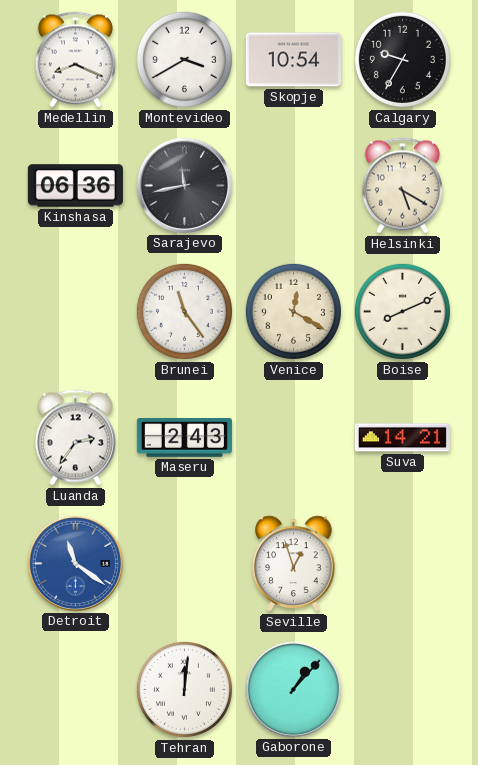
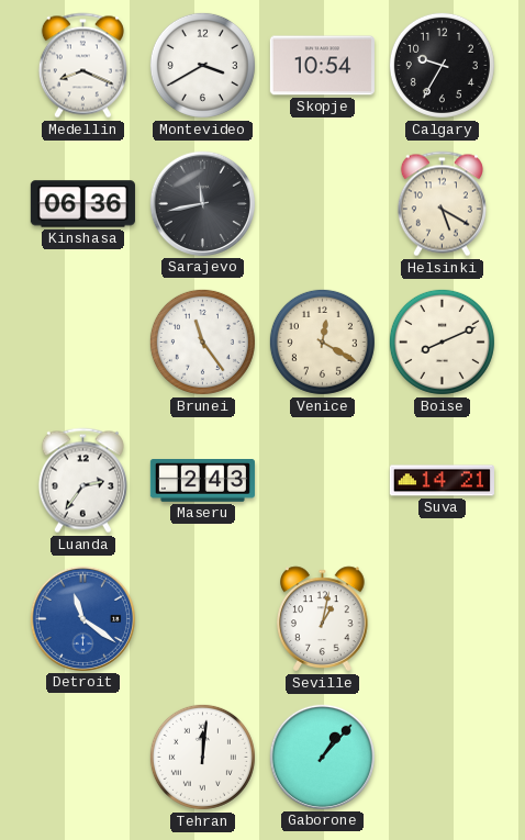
Seville: 12:57 -> 1:02
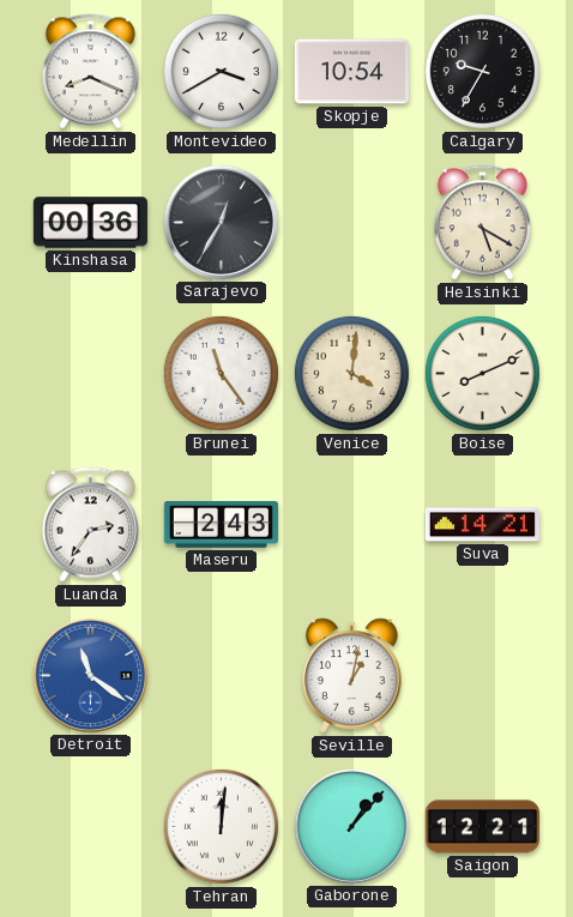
Kinshasa: 06:36 -> 00:36
Sarajevo: 11:43 -> 12:35
Venice: 12:20 -> 4:01
Saigon: none -> 12:21
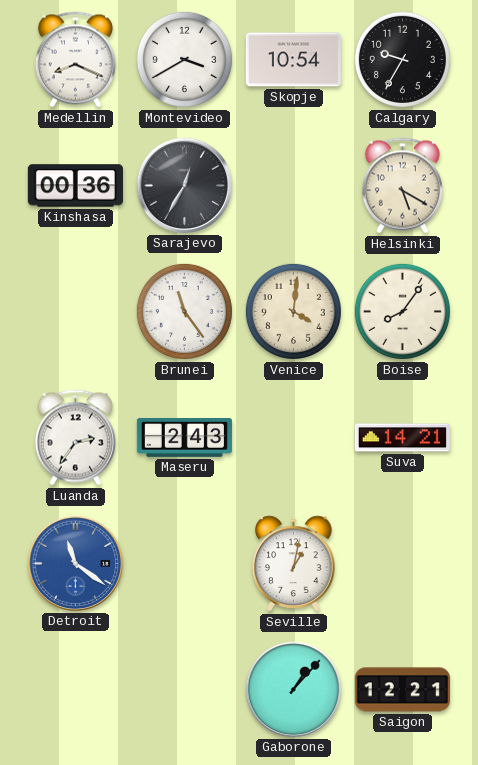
Boise: 8:11 -> 8:06
Tehran: 12:01 -> none
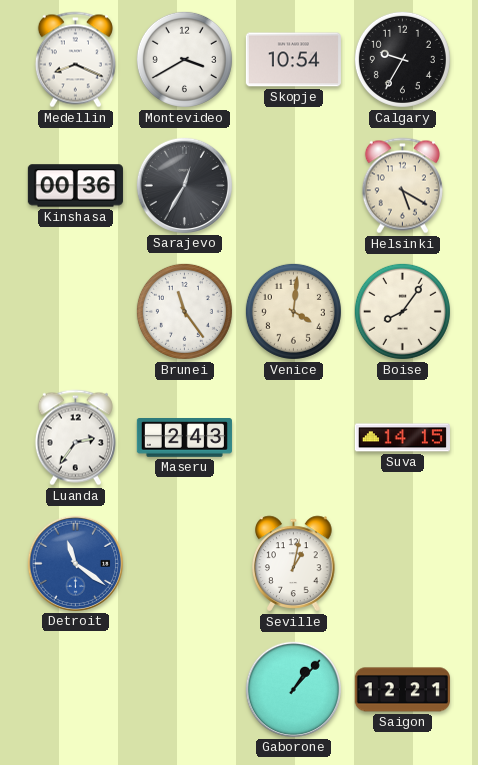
Suva: 14:21 -> 14:15
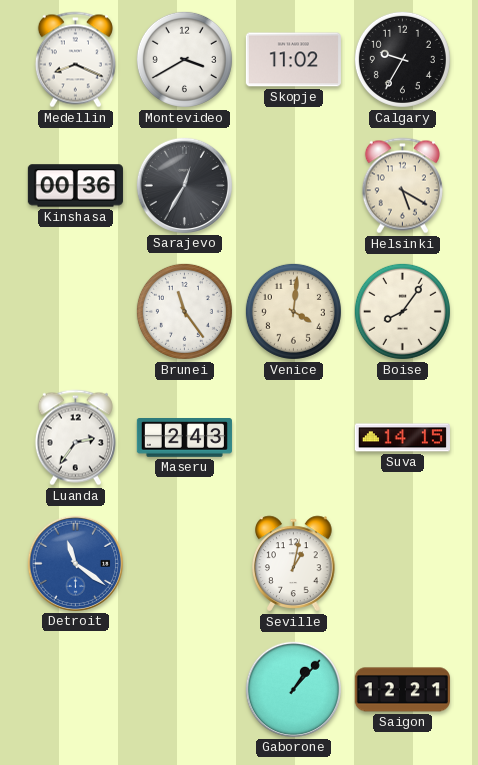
Skopje: 10:54 -> 11:02
